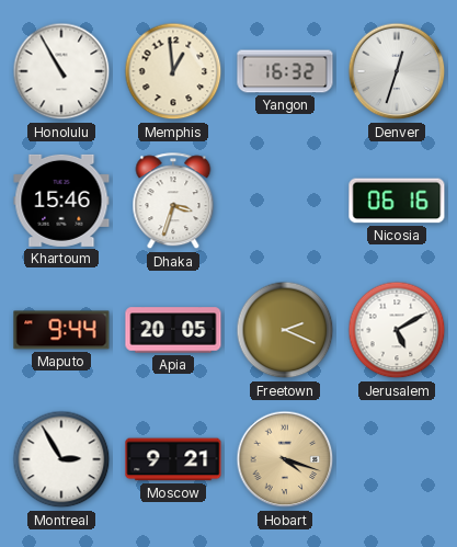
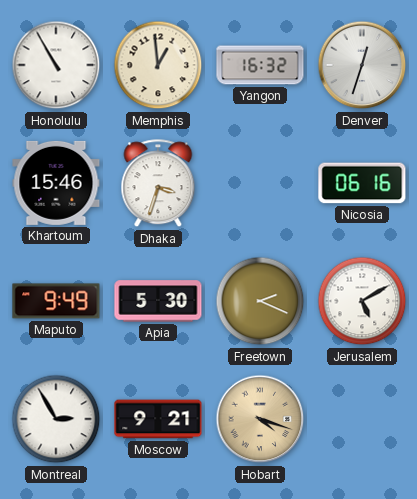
Maputo: 9:44 -> 9:49
Apia: 20:05 -> 5:30
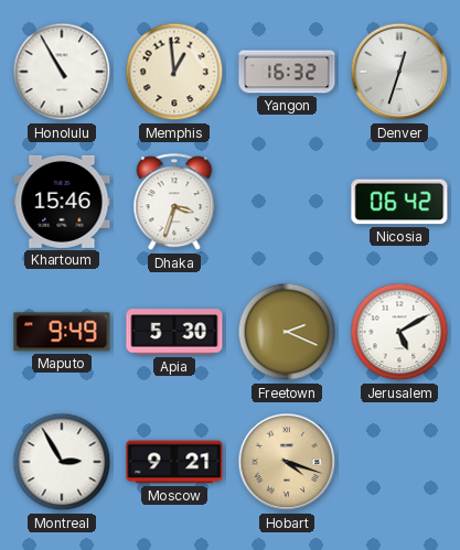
Nicosia: 06:16 -> 06:42
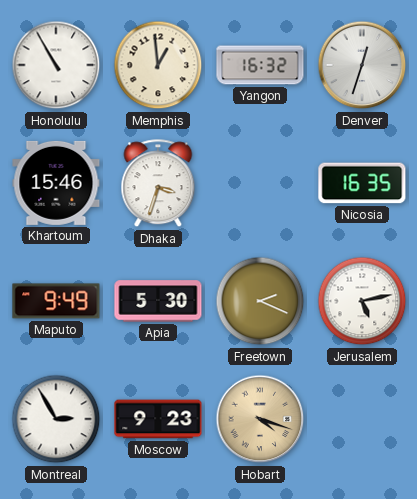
Nicosia: 06:42 -> 16:35
Jerusalem: 5:10 -> 5:13
Moscow: 9:21 -> 9:23
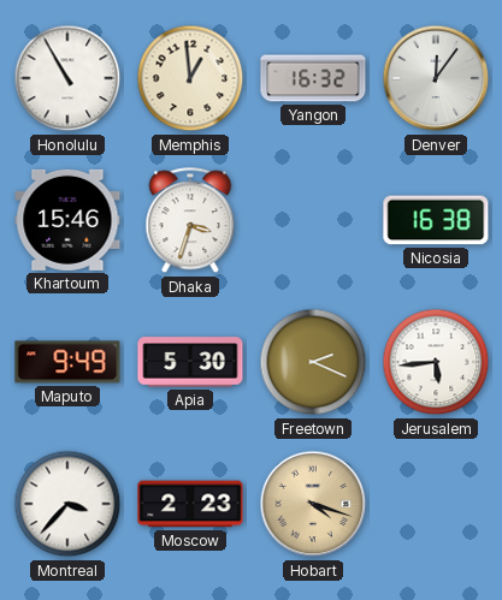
Denver: 12:33 -> 12:06
Nicosia: 16:35 -> 16:38
Jerusalem: 5:13 -> 5:44
Montreal: 2:55 -> 3:37
Moscow: 9:23 -> 2:23
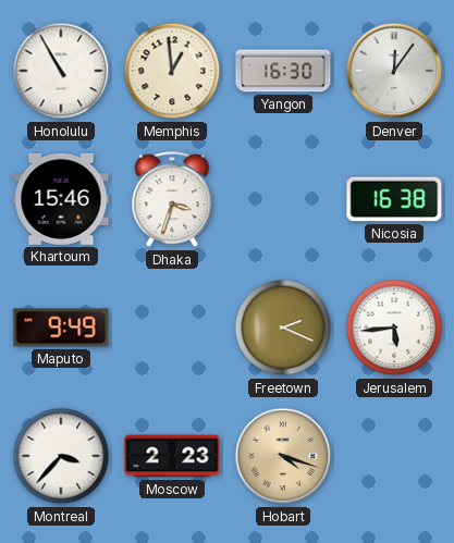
Yangon: 16:32 -> 16:30
Apia: 5:30 -> none
